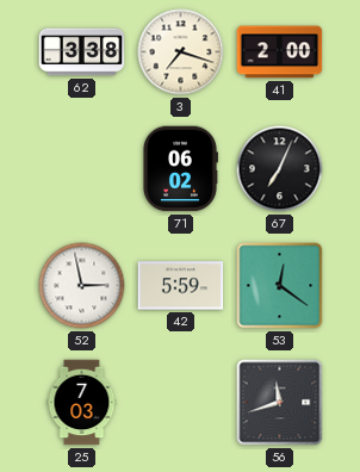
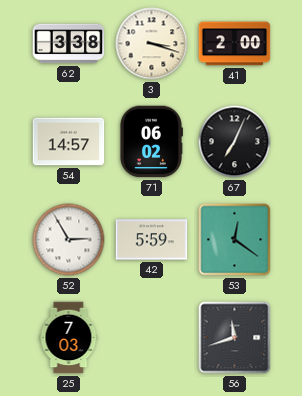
3: 7:18 -> 3:18
54: none -> 14:57
52: 2:58 -> 2:55
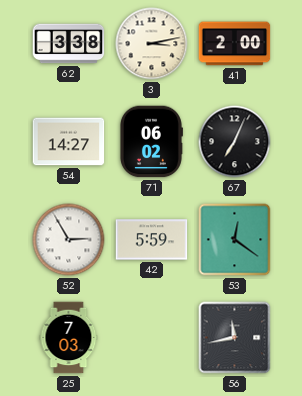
3: 3:18 -> 3:13
54: 14:57 -> 14:27
56: 11:42 -> 11:43
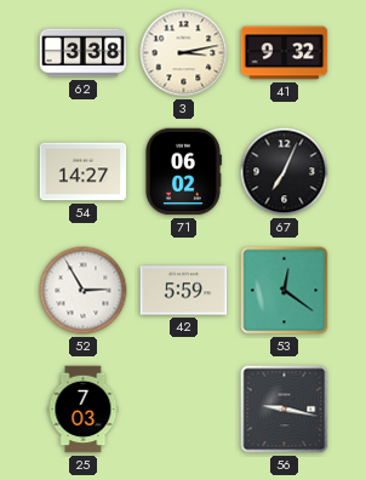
41: 2:00 -> 9:32
56: 11:43 -> 9:17
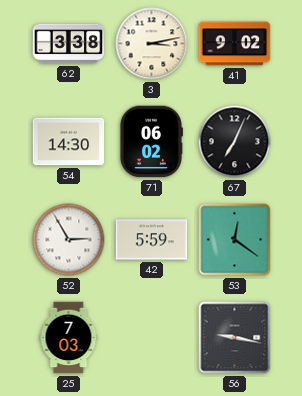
41: 9:32 -> 9:02
54: 14:27 -> 14:30
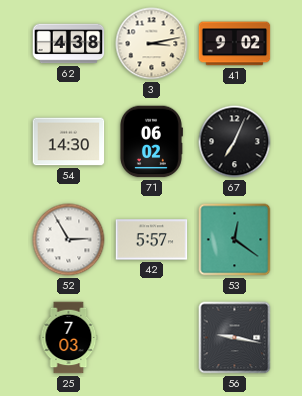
62: 3:38 -> 4:38
42: 5:59 -> 5:57
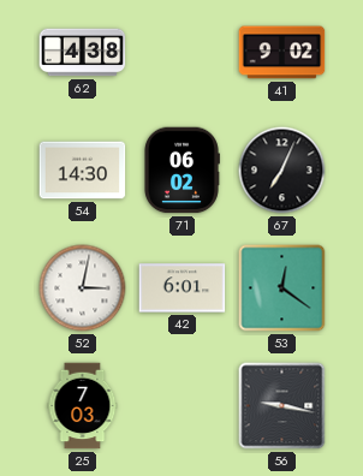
3: 3:13 -> none
52: 2:55 -> 3:02
42: 5:57 -> 6:01
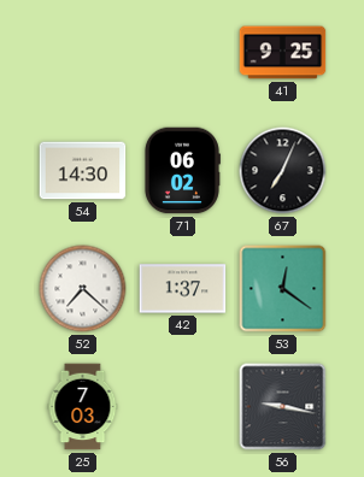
62: 4:38 -> none
41: 9:02 -> 9:25
52: 3:02 -> 7:22
42: 6:01 -> 1:37
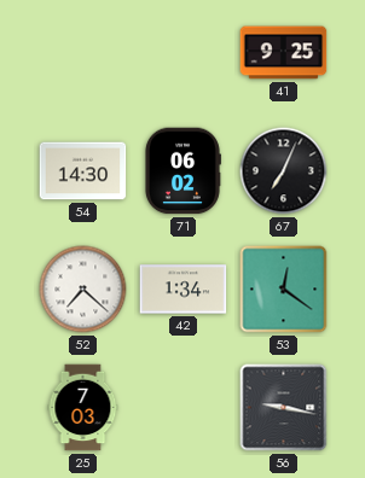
42: 1:37 -> 1:34
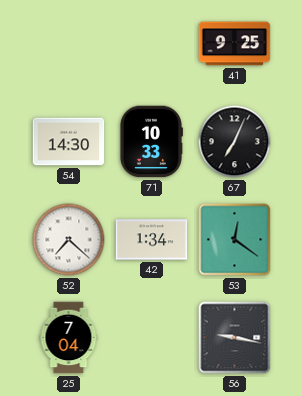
71: 06:02 -> 10:33
25: 7:03 -> 7:04
